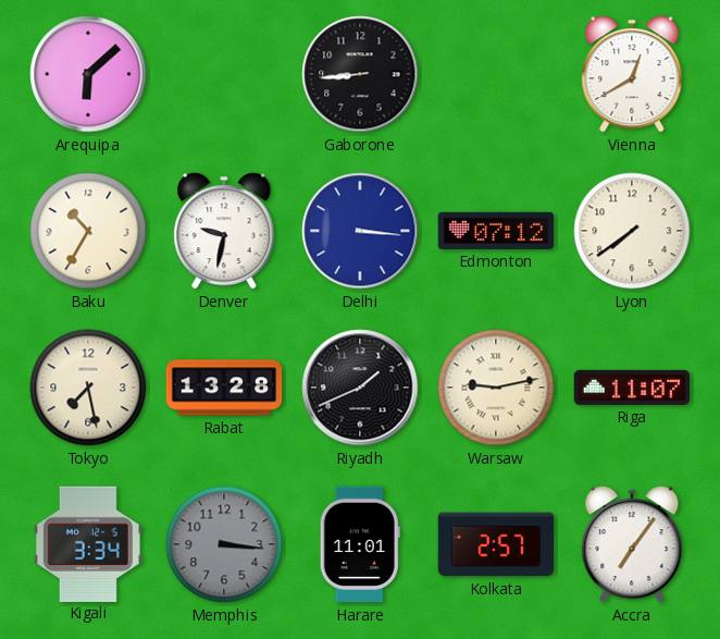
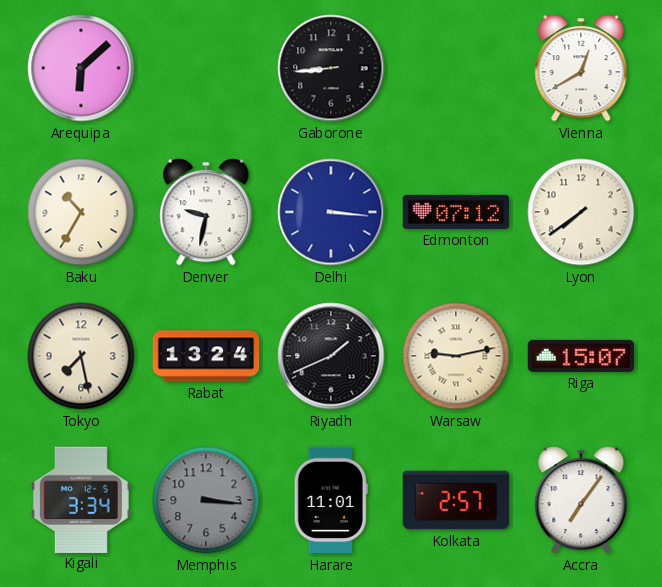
Rabat: 13:28 -> 13:24
Riga: 11:07 -> 15:07
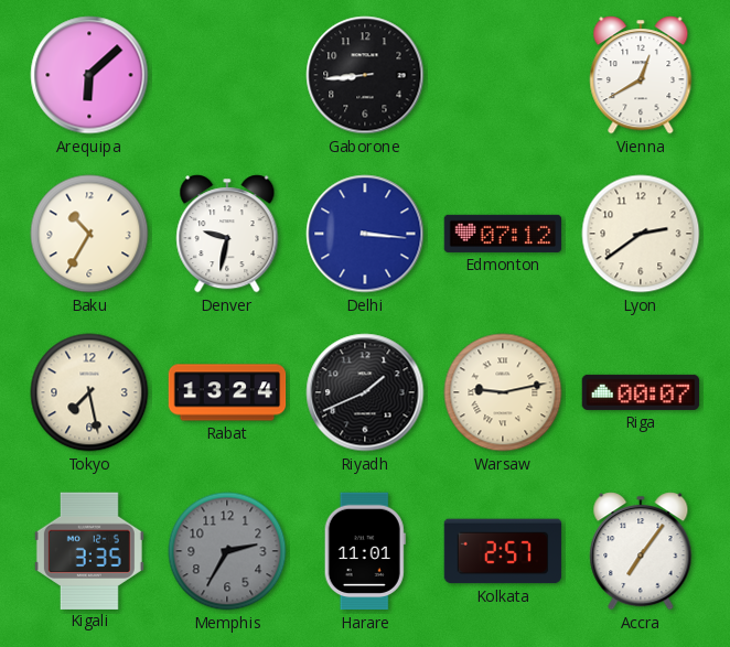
Lyon: 7:39 -> 2:39
Riga: 15:07 -> 00:07
Kigali: 3:34 -> 3:35
Memphis: 3:16 -> 2:35
